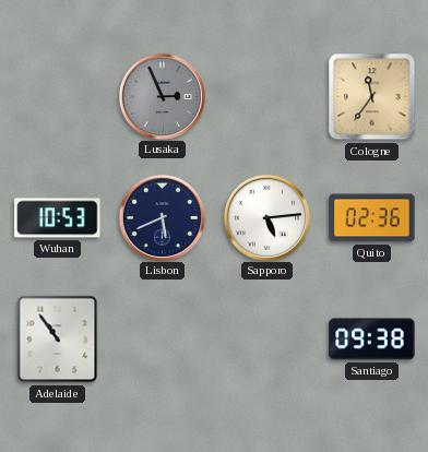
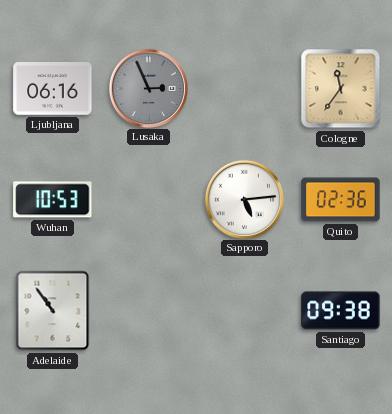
Ljubljana: none -> 06:16
Lisbon: 5:41 -> none
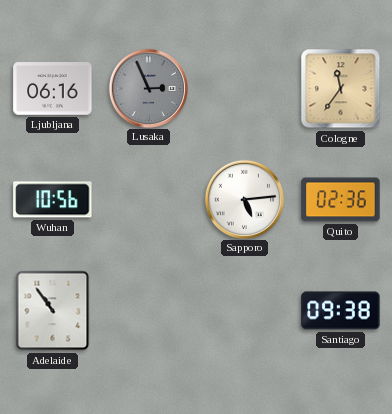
Wuhan: 10:53 -> 10:56
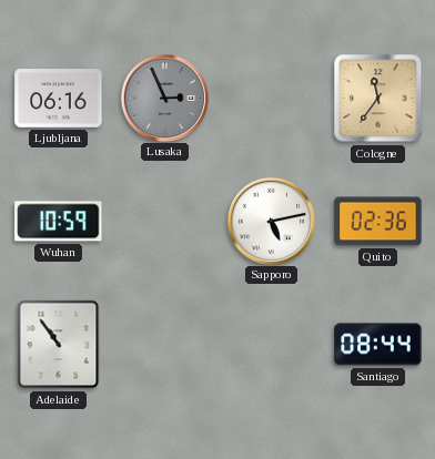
Wuhan: 10:56 -> 10:59
Sapporo: 5:14 -> 5:13
Santiago: 09:38 -> 08:44
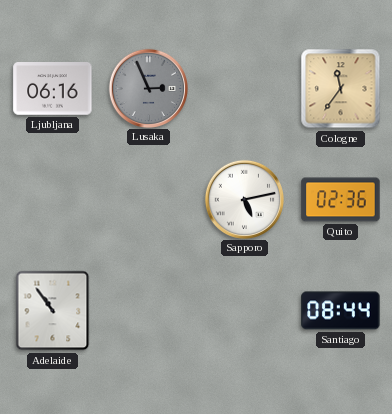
Wuhan: 10:59 -> none
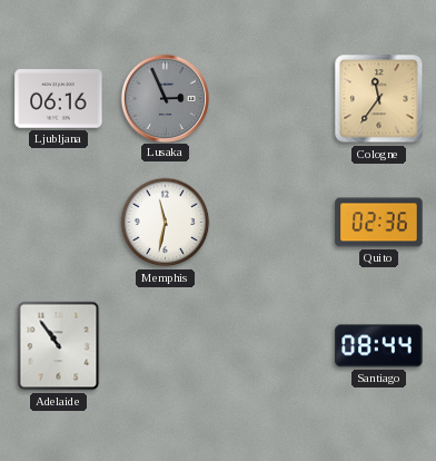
Memphis: none -> 11:32
Sapporo: 5:13 -> none
